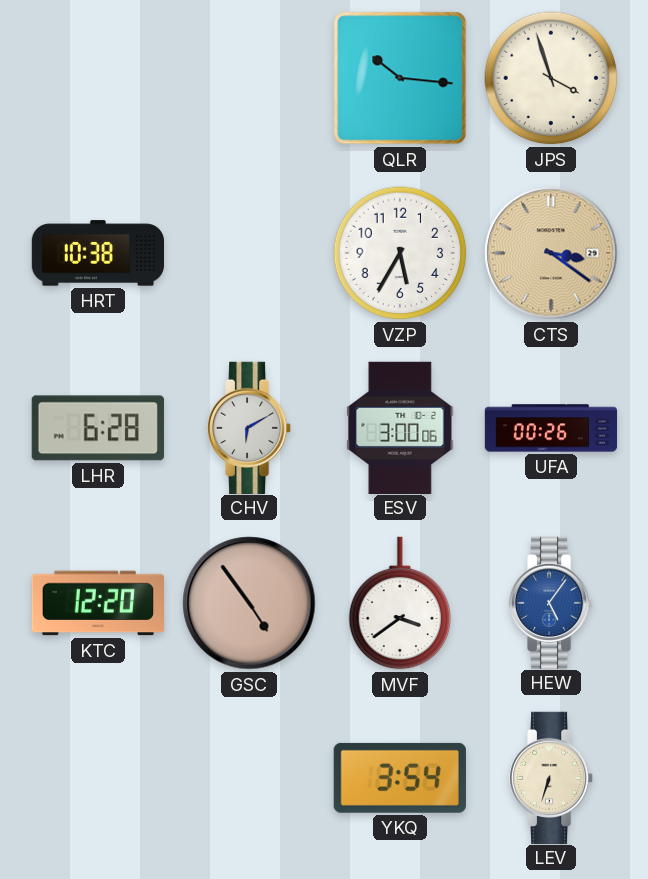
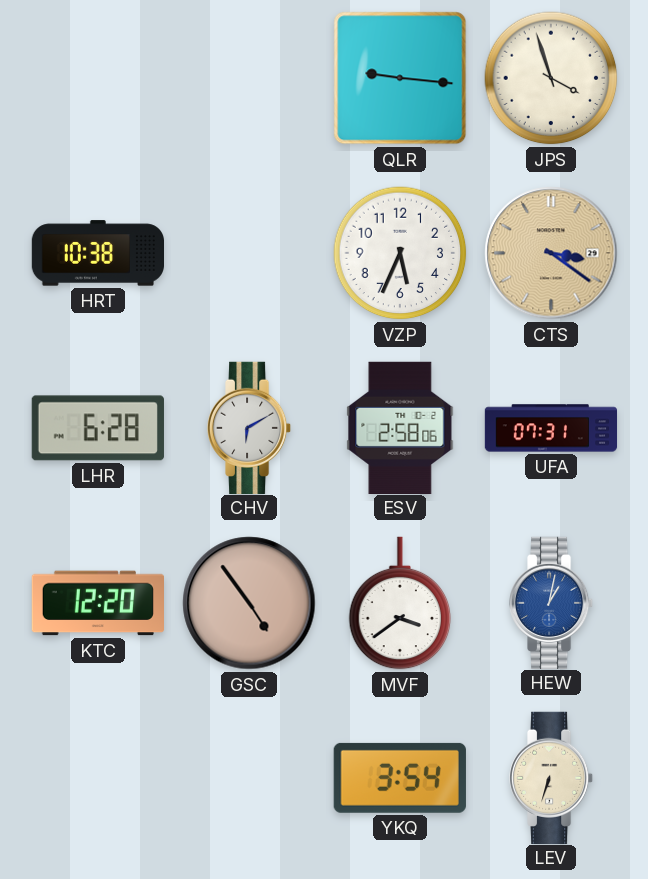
QLR: 10:16 -> 9:16
VZP: 5:35 -> 5:34
ESV: 3:00 -> 2:58
UFA: 00:26 -> 07:31
HEW: 5:06 -> 1:02
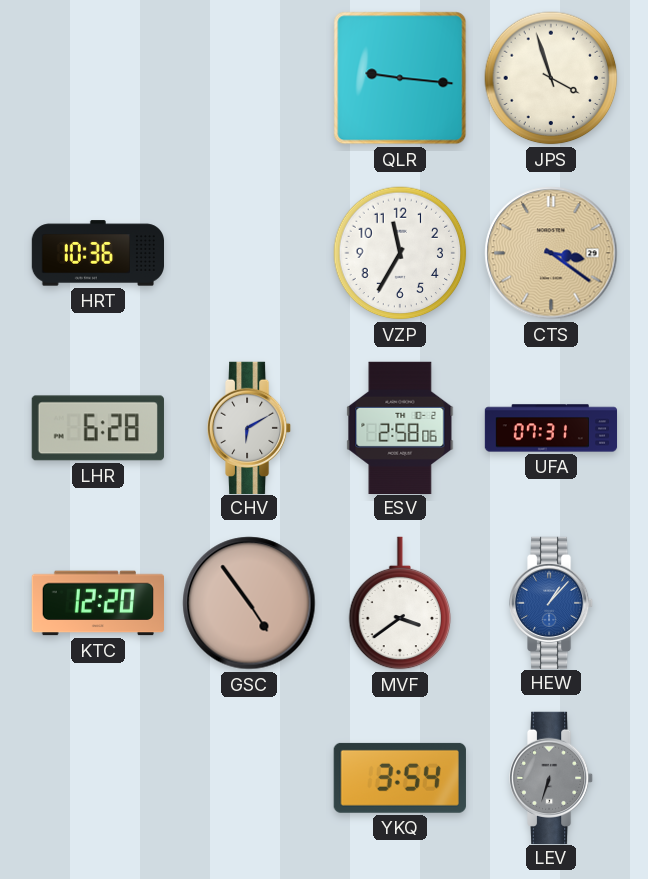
HRT: 10:38 -> 10:36
VZP: 5:34 -> 11:35
HEW: 1:02 -> 1:07
LEV dial: cream -> grey
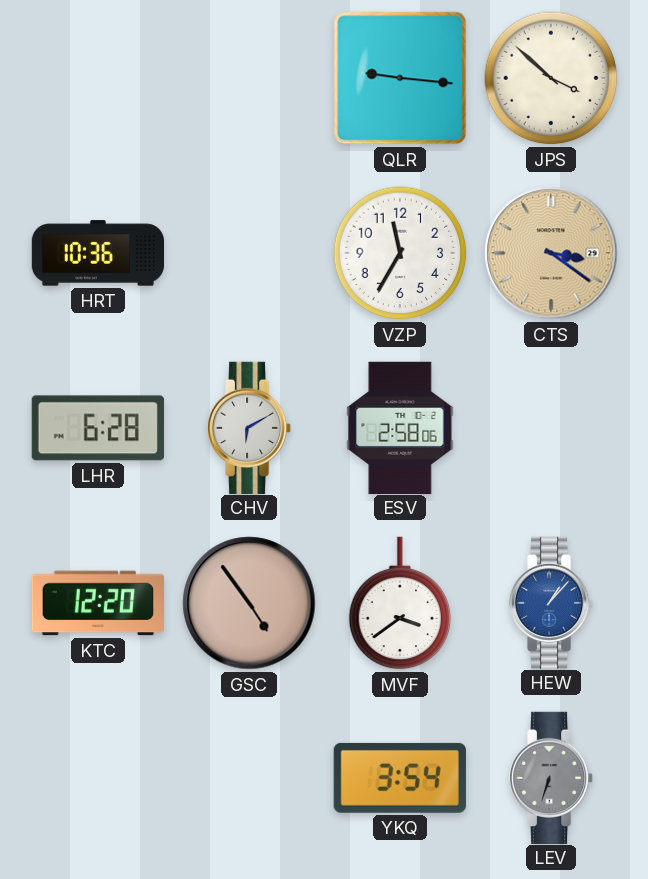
JPS: 3:57 -> 3:52
UFA: 07:31 -> none
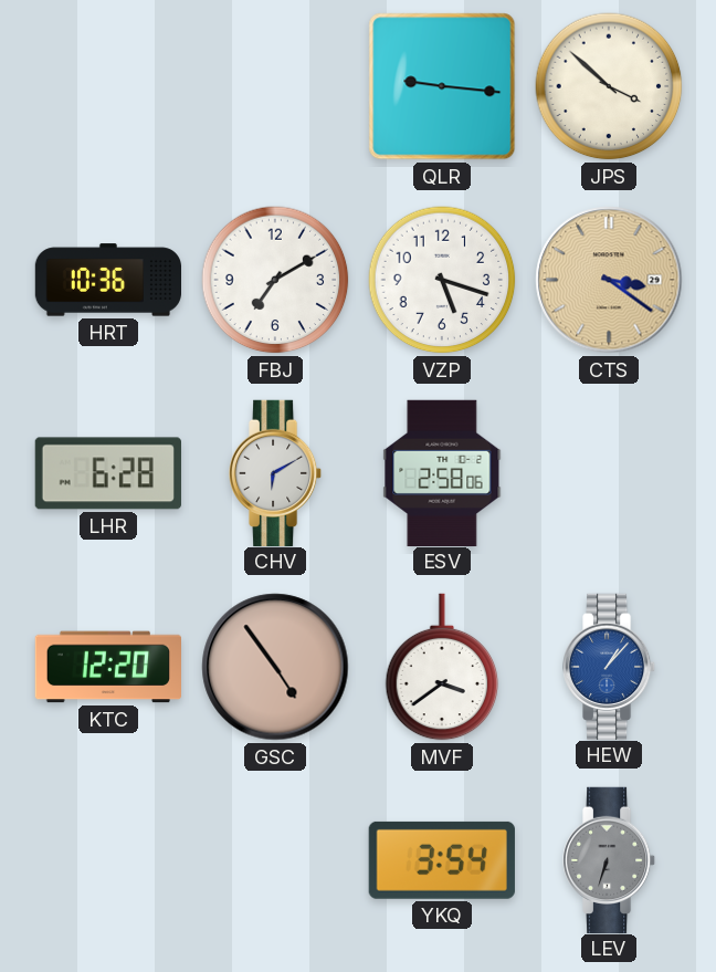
FBJ: none -> 7:10
VZP: 11:35 -> 5:18
